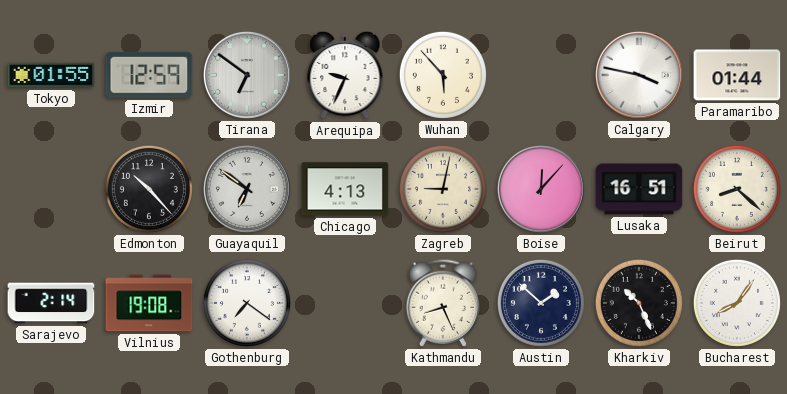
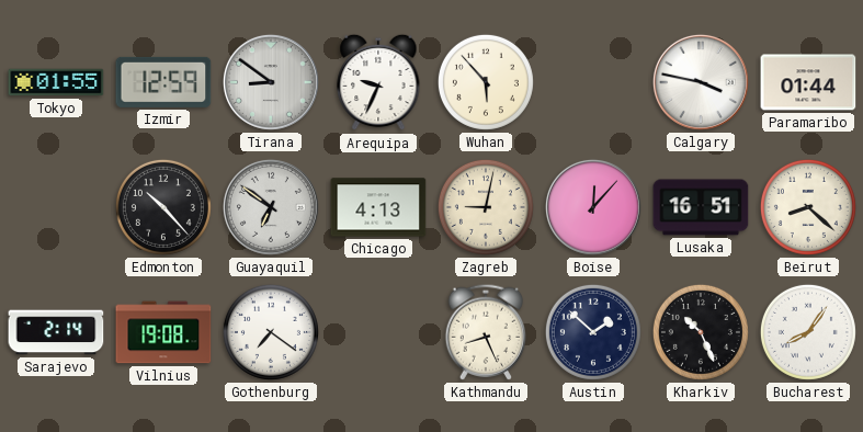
Tirana: 6:51 -> 8:51
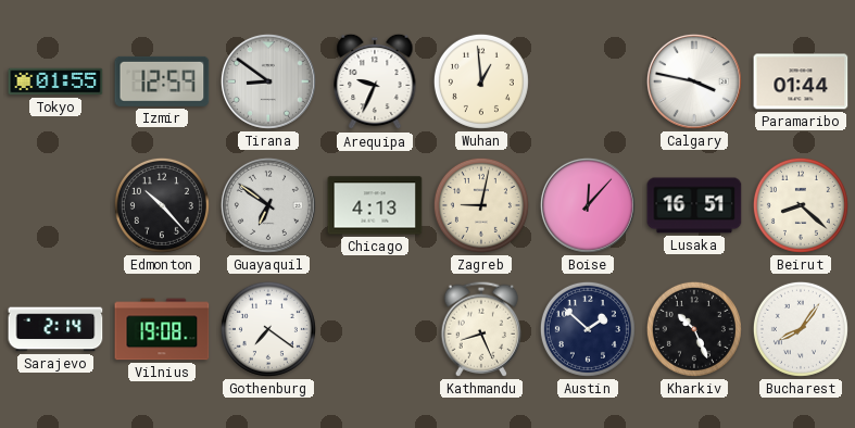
Wuhan: 5:53 -> 12:59
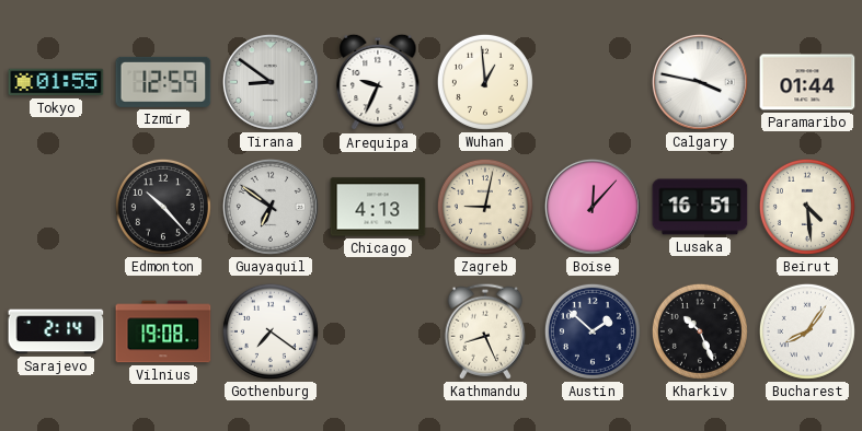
Beirut: 8:22 -> 4:29
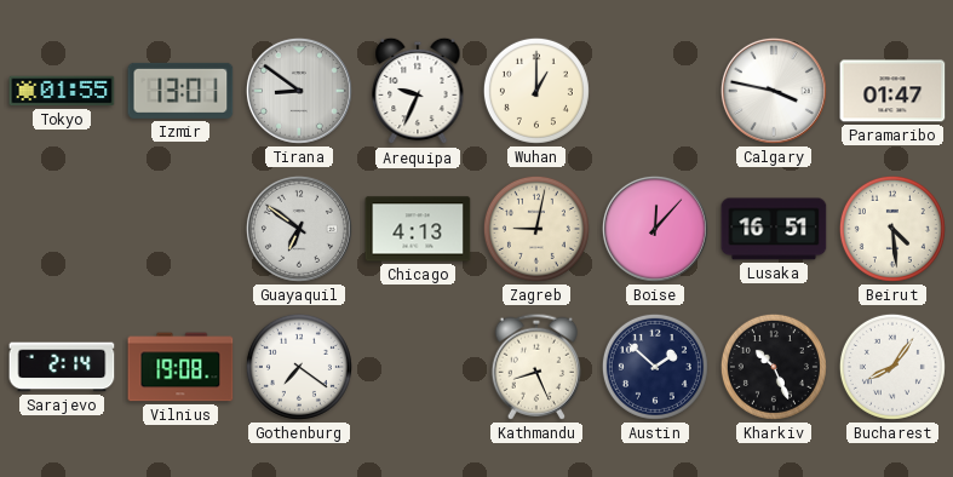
Izmir: 12:59 -> 13:01
Wuhan: 12:59 -> 1:00
Paramaribo: 01:44 -> 01:47
Edmonton: 10:23 -> none
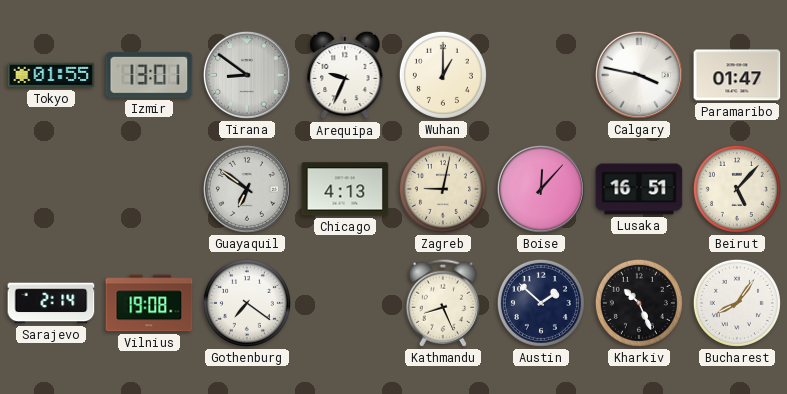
Beirut: 4:29 -> 5:07
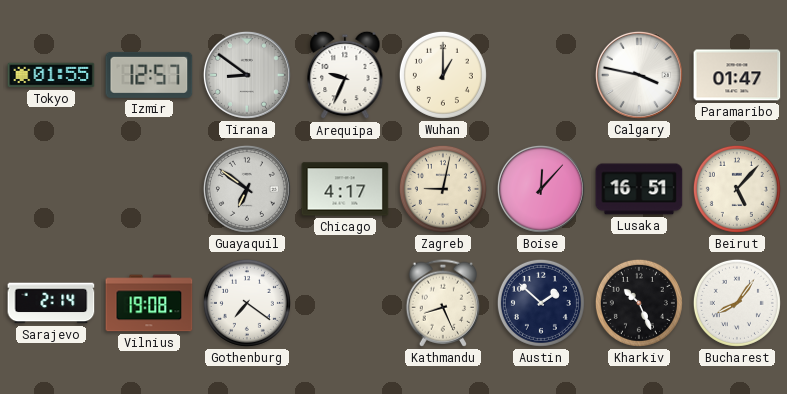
Izmir: 13:01 -> 12:57
Chicago: 4:13 -> 4:17
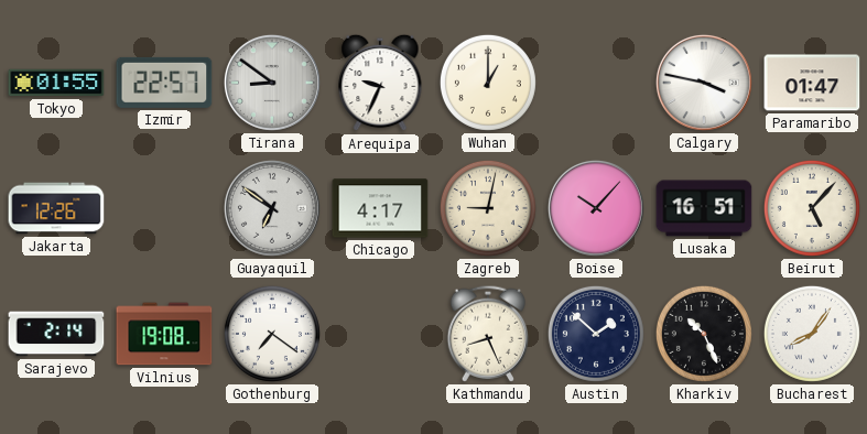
Izmir: 12:57 -> 22:57
Jakarta: none -> 12:26
Boise: 12:07 -> 10:07
